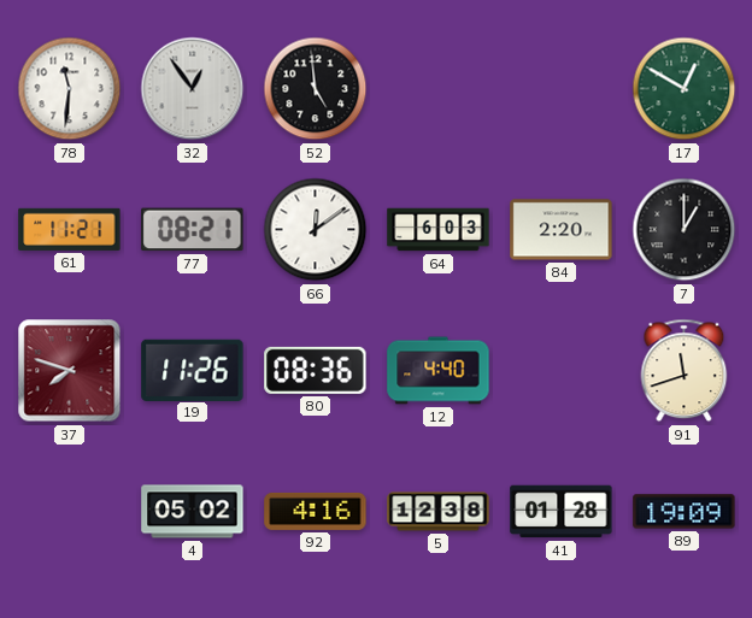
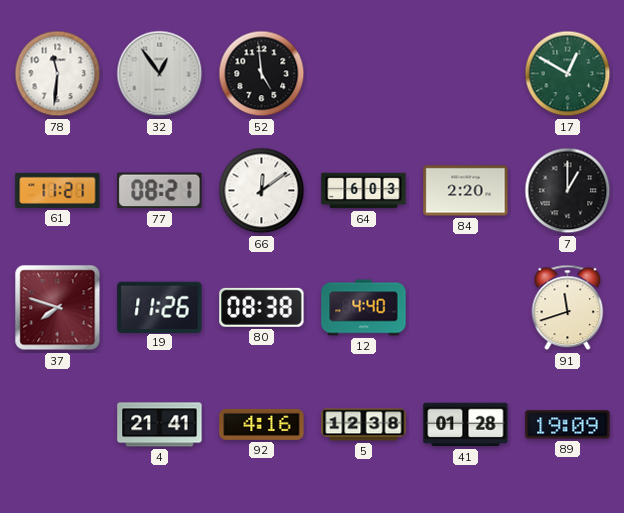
80: 08:36 -> 08:38
4: 05:02 -> 21:41
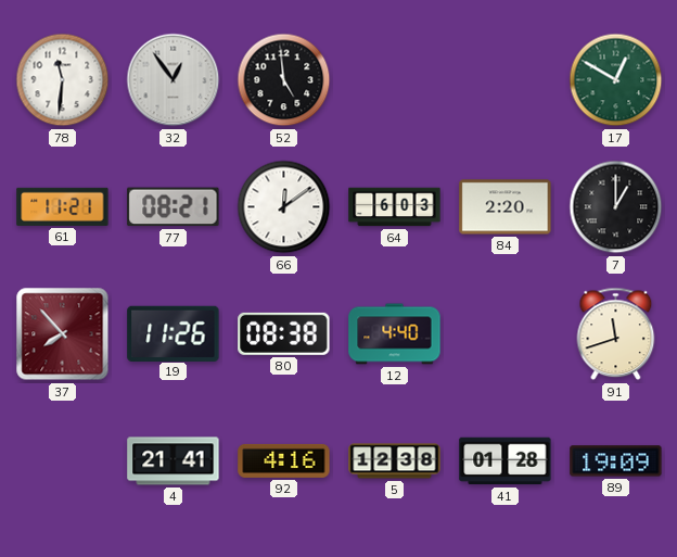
37: 7:48 -> 7:53
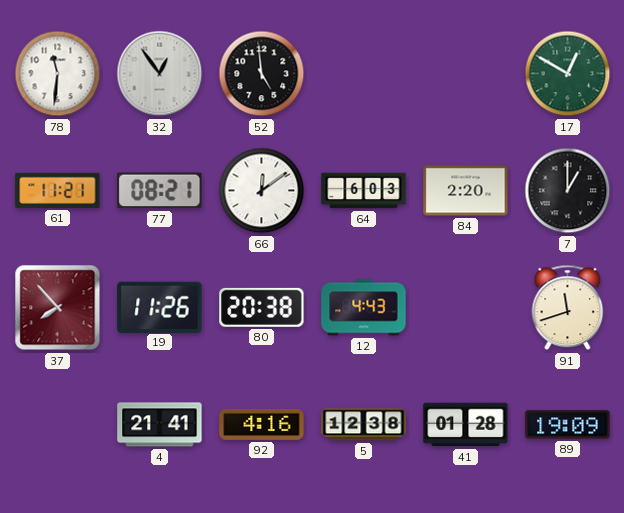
80: 08:38 -> 20:38
12: 4:40 -> 4:43
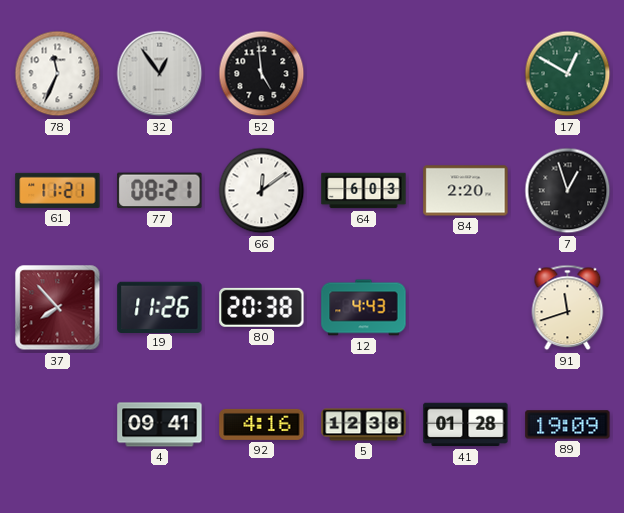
78: 11:31 -> 11:34
7: 1:00 -> 12:57
4: 21:41 -> 09:41
